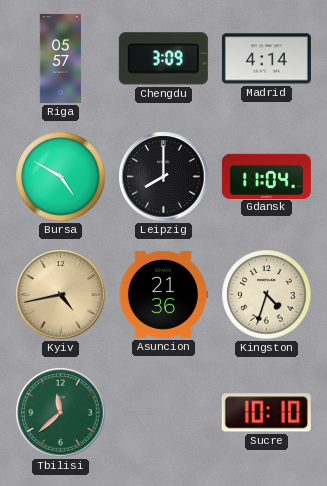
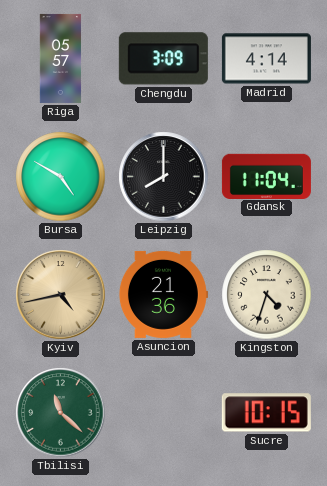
Tbilisi: 11:38 -> 11:22
Sucre: 10:10 -> 10:15
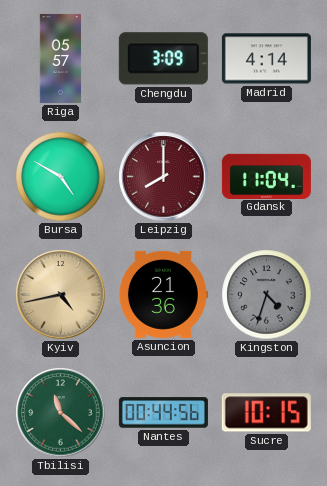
Leipzig dial: black -> burgundy
Kingston dial: cream -> grey
Nantes: none -> 00:44
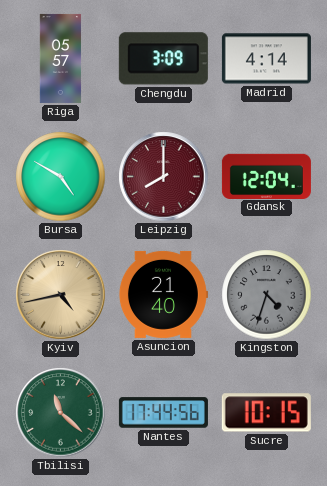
Gdansk: 11:04 -> 12:04
Asuncion: 21:36 -> 21:40
Nantes: 00:44 -> 17:44
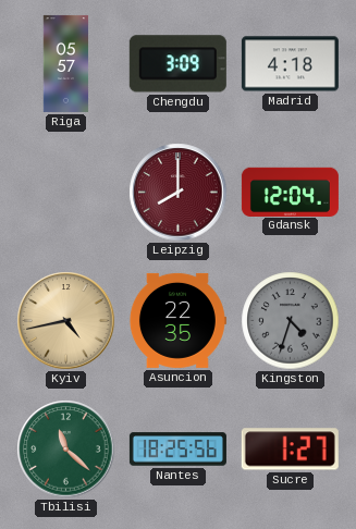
Madrid: 4:14 -> 4:18
Bursa: 4:50 -> none
Asuncion: 21:40 -> 22:35
Nantes: 17:44 -> 18:25
Sucre: 10:15 -> 1:27
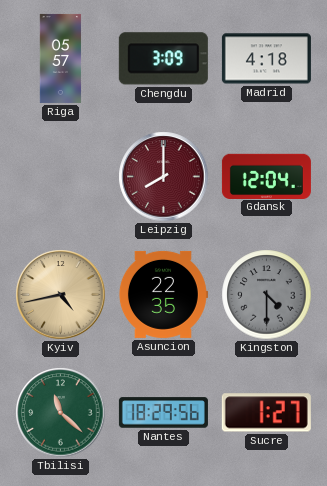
Kingston: 4:33 -> 4:30
Nantes: 18:25 -> 18:29
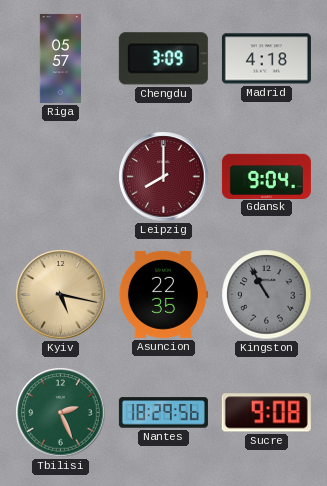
Gdansk: 12:04 -> 9:04
Kyiv: 4:43 -> 5:17
Kingston: 4:30 -> 10:55
Tbilisi: 11:22 -> 2:26
Sucre: 1:27 -> 9:08
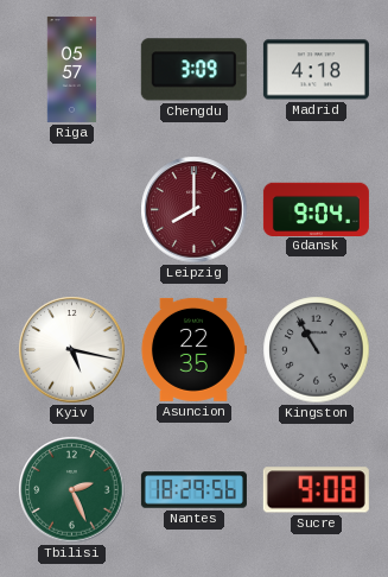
Kyiv dial: champagne -> white
